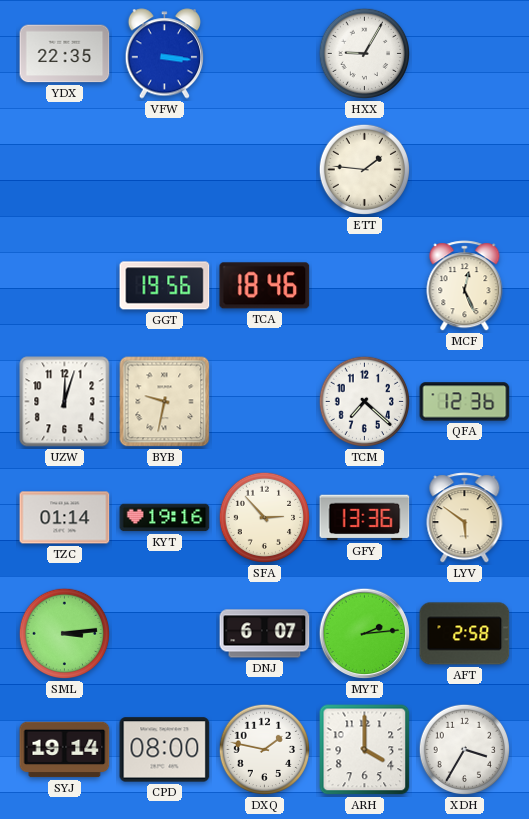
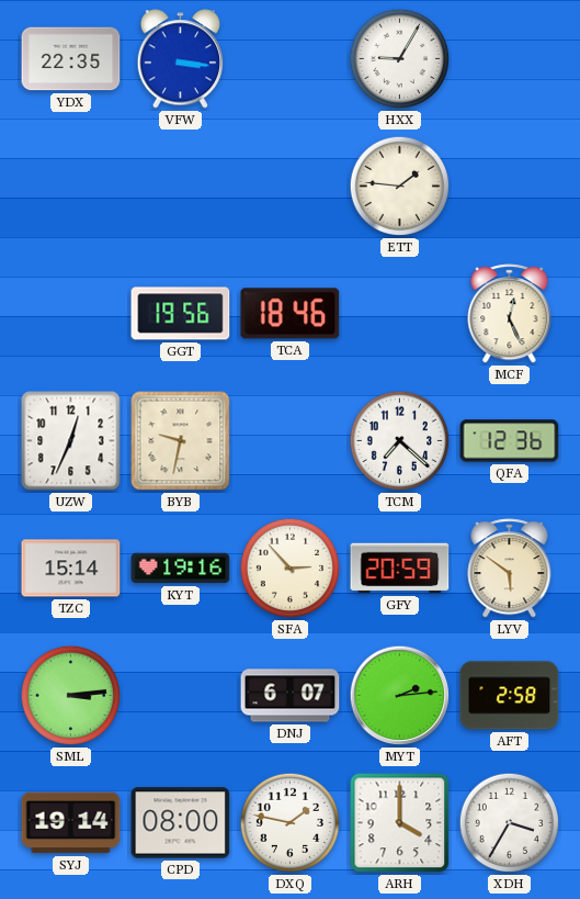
UZW: 12:03 -> 12:34
TZC: 01:14 -> 15:14
GFY: 13:36 -> 20:59
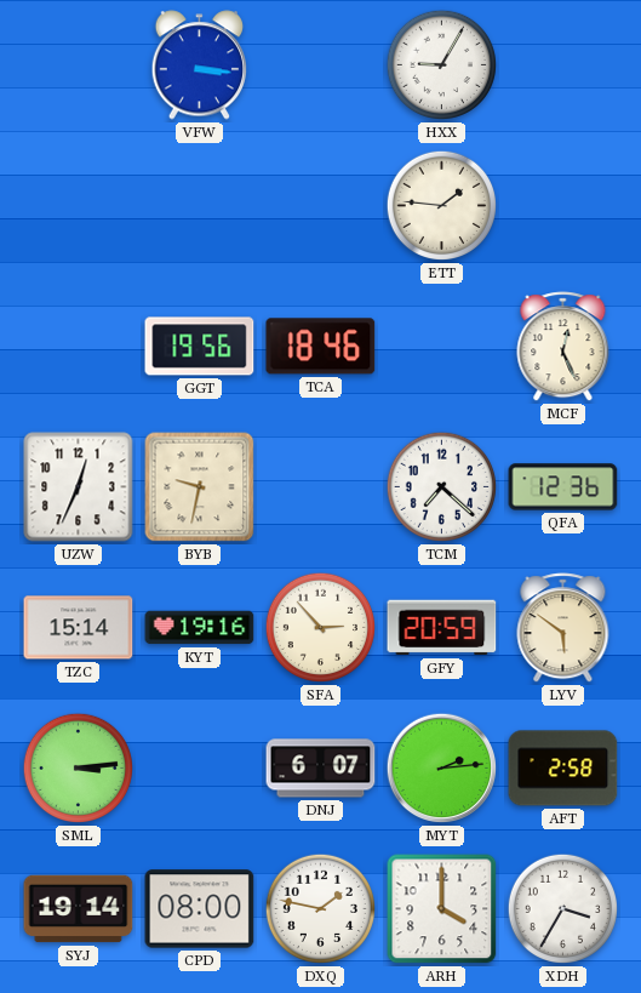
YDX: 22:35 -> none
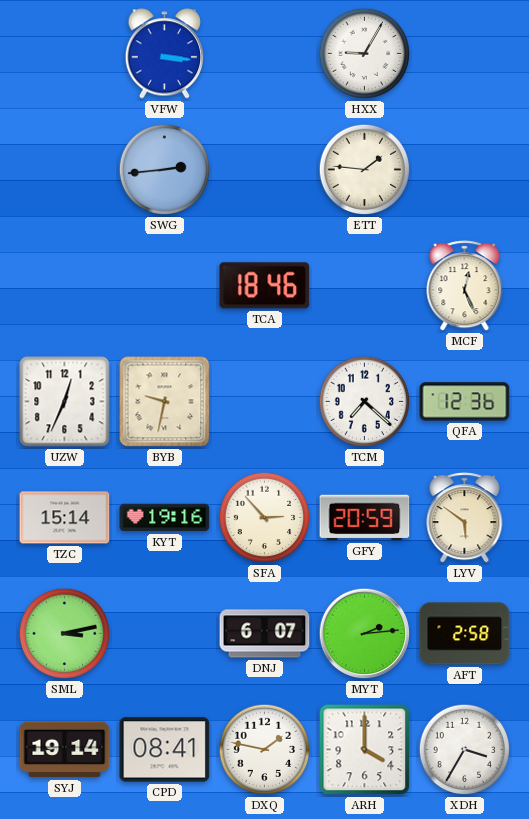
SWG: none -> 2:44
GGT: 19:56 -> none
SML: 3:14 -> 3:13
CPD: 08:00 -> 08:41
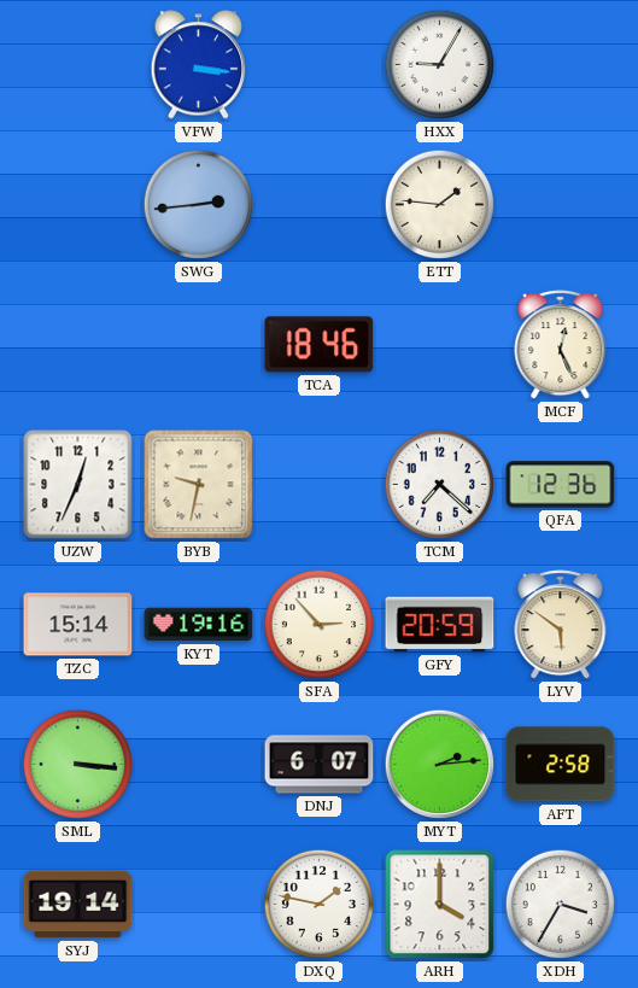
SML: 3:13 -> 3:16
CPD: 08:41 -> none
